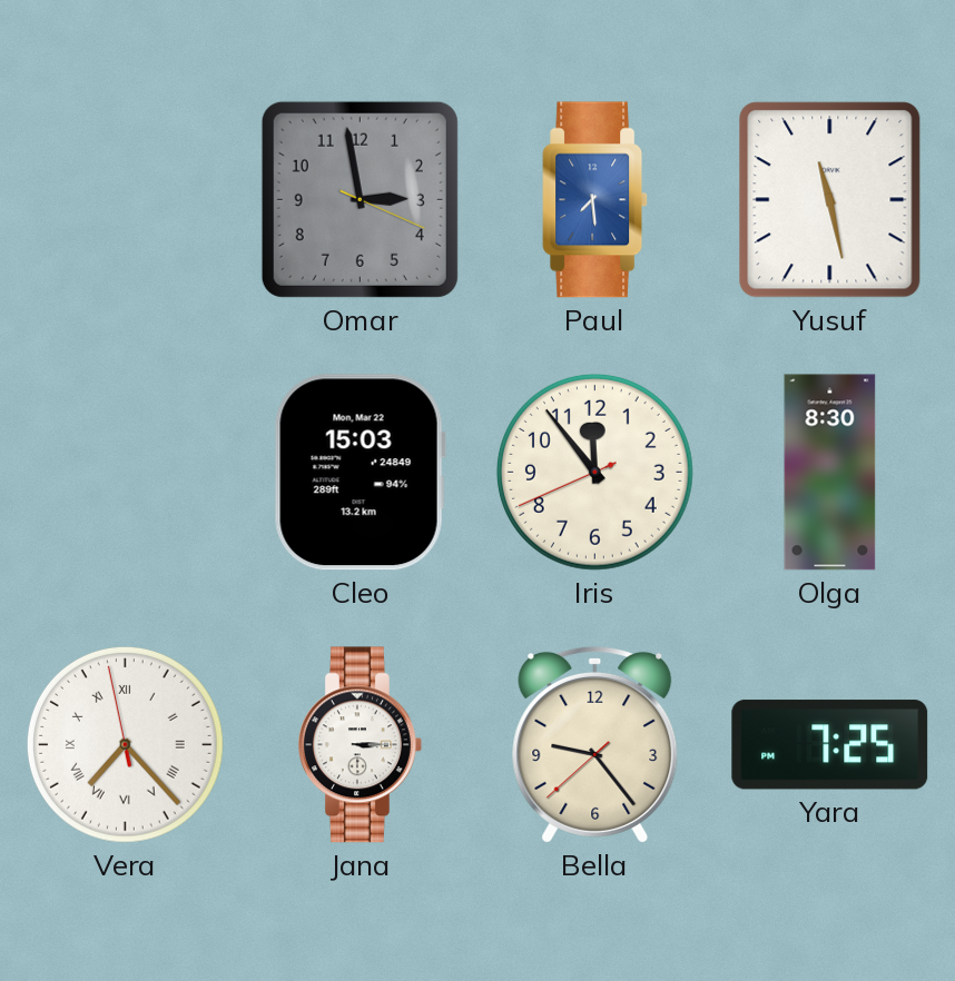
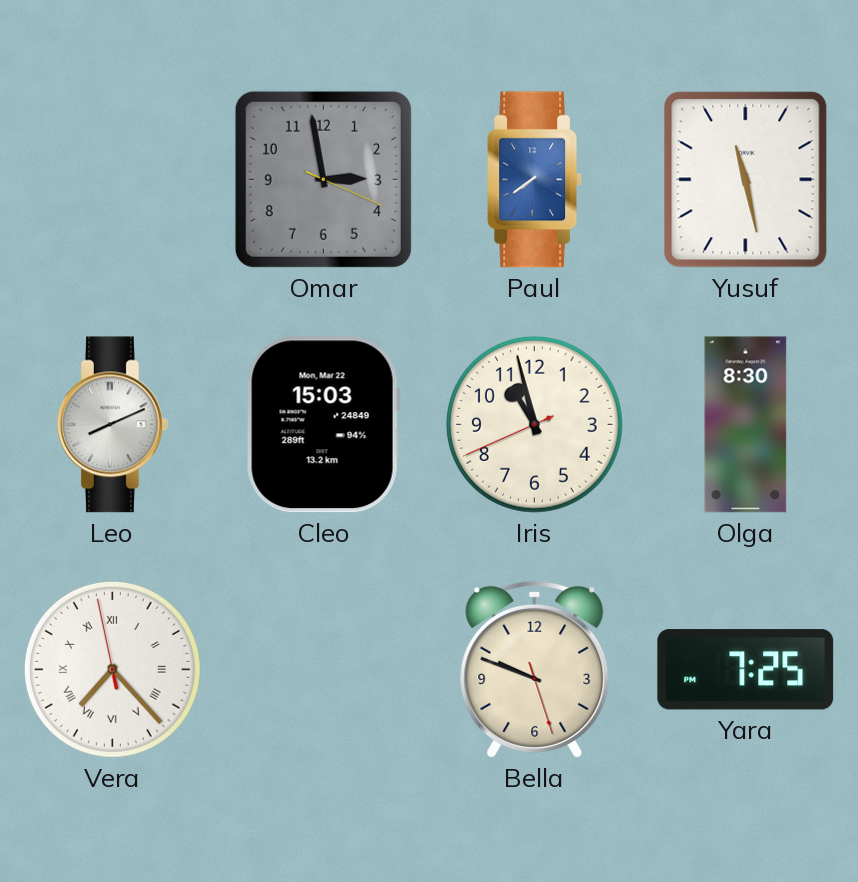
Paul: 7:29 -> 7:39
Leo: none -> 8:11
Iris: 11:53 -> 10:57
Jana: 3:15 -> none
Bella: 9:23 -> 9:48
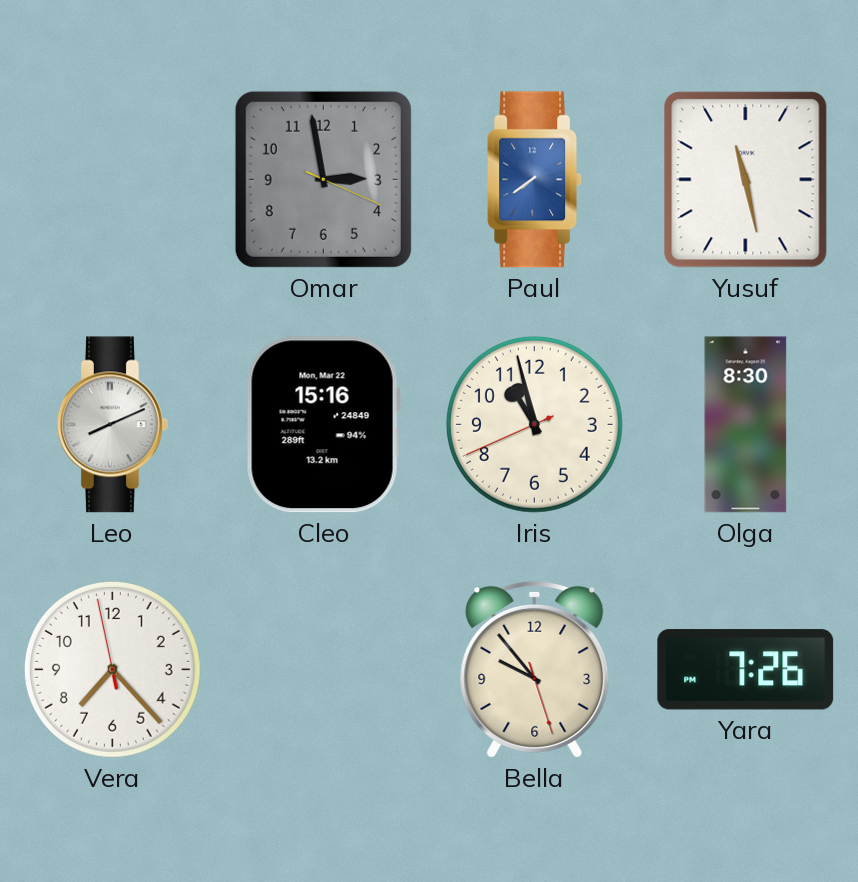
Cleo: 15:03 -> 15:16
Vera numerals: Roman -> Arabic
Bella: 9:48 -> 9:53
Yara: 7:25 -> 7:26
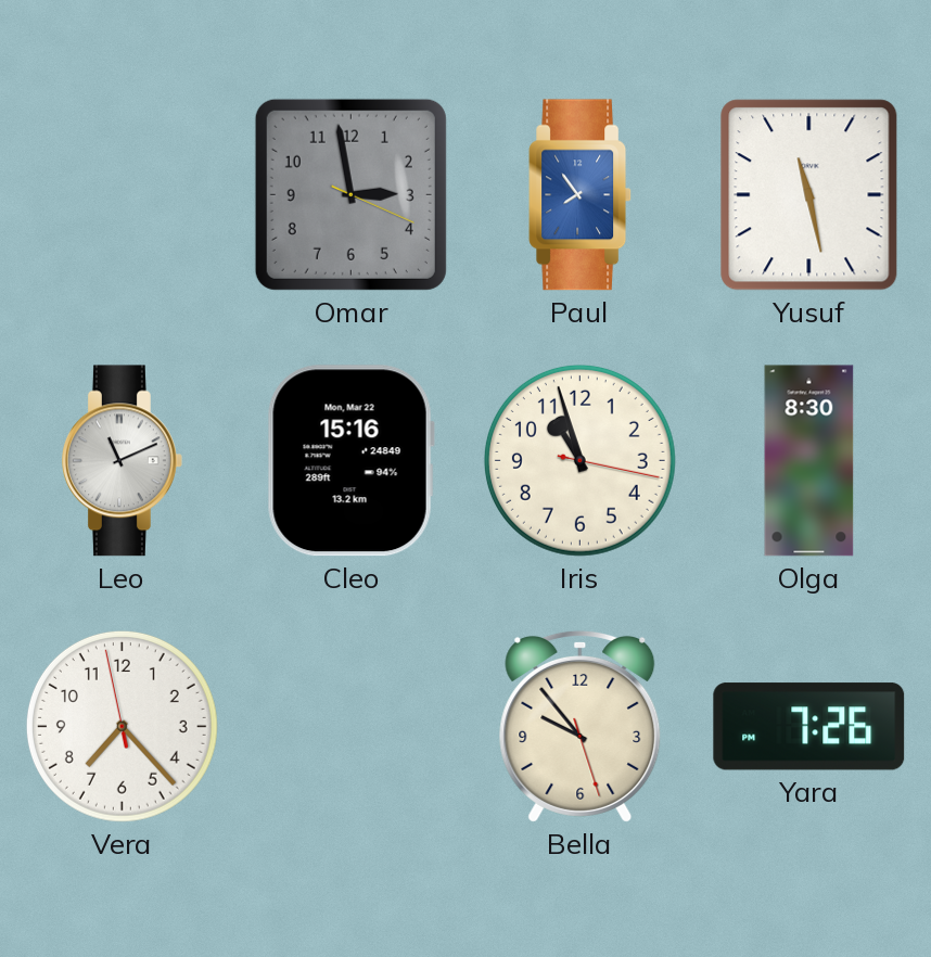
Paul: 7:39 -> 7:54
Leo: 8:11 -> 11:11
Iris: 10:57:41 -> 10:57:17
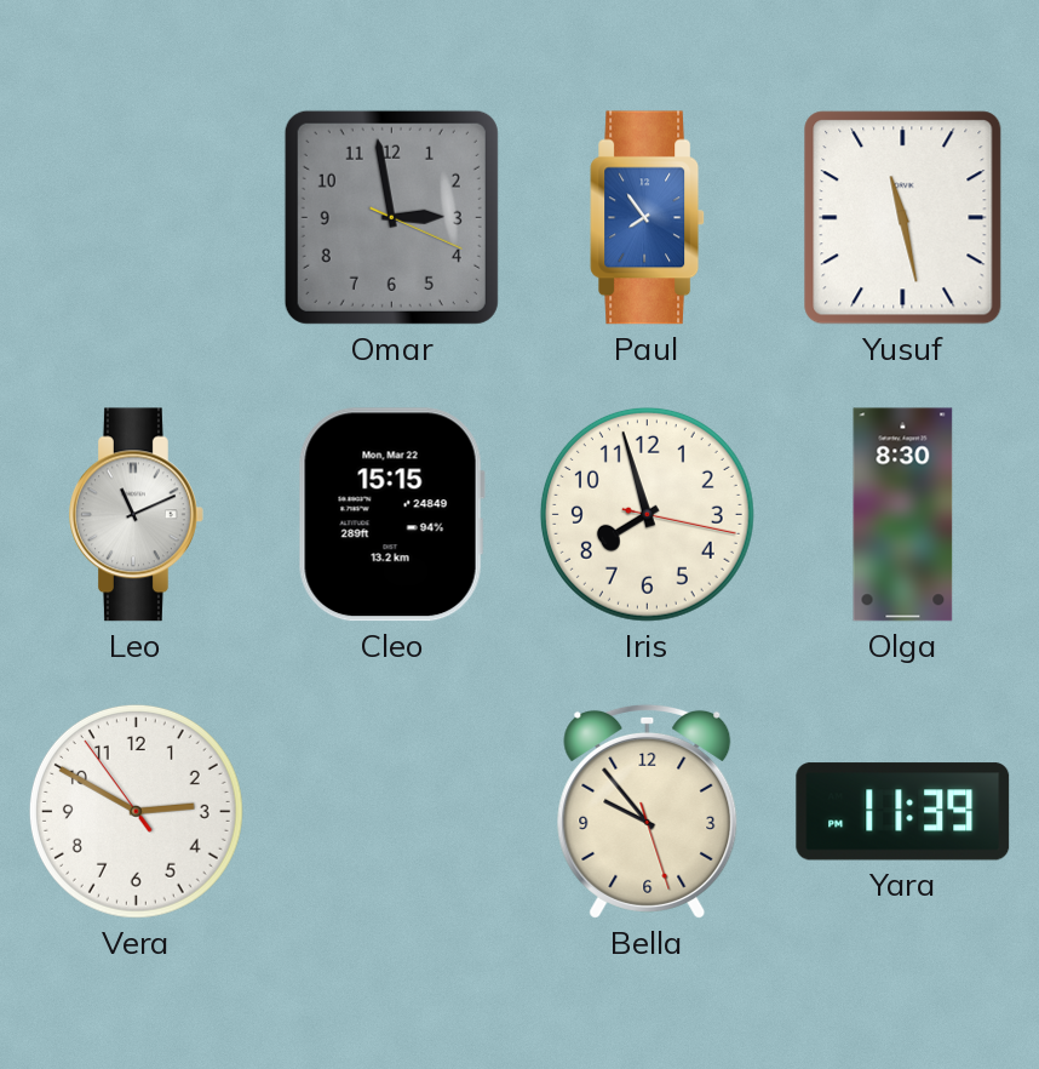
Cleo: 15:16 -> 15:15
Iris: 10:57 -> 7:57
Vera: 7:22 -> 2:49
Yara: 7:26 -> 11:39
